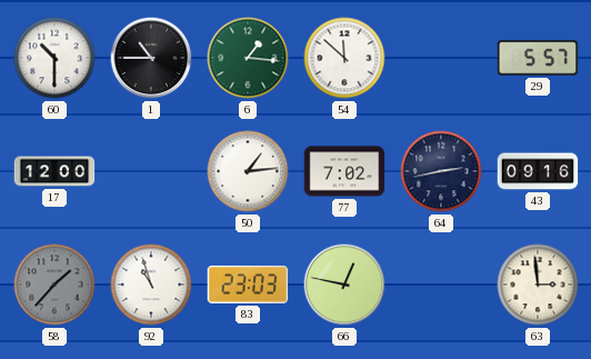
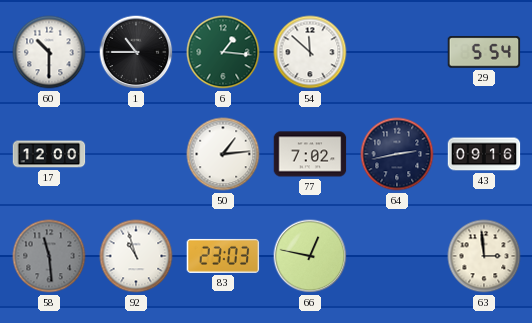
29: 5:57 -> 5:54
58: 1:37 -> 11:29
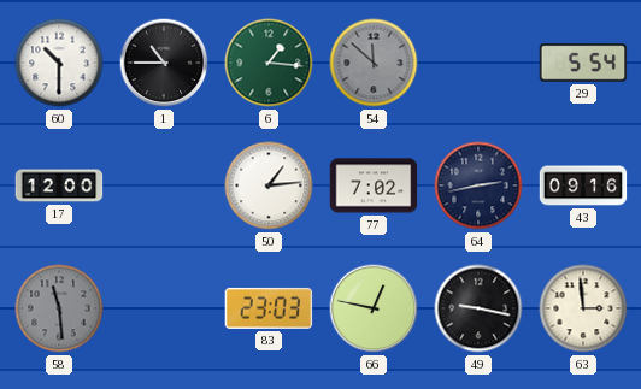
54 dial: white -> grey
92: 10:57 -> none
49: none -> 9:17
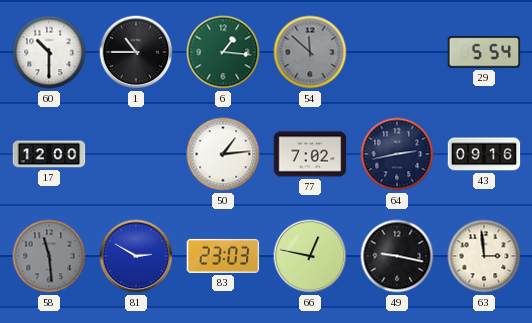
81: none -> 2:50
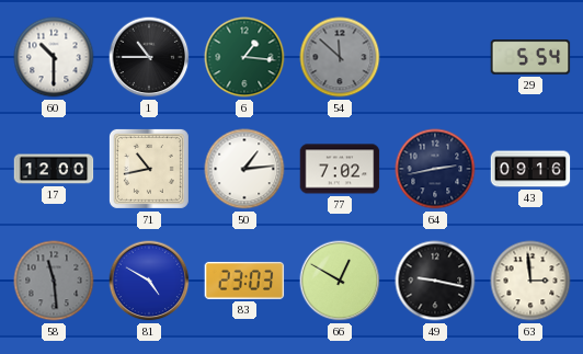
71: none -> 10:43
81: 2:50 -> 4:50
66: 12:47 -> 12:50
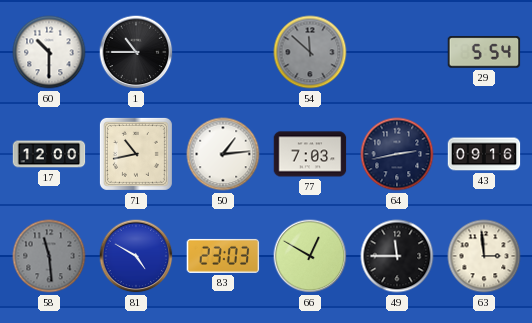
6: 1:16 -> none
77: 7:02 -> 7:03
49: 9:17 -> 11:45
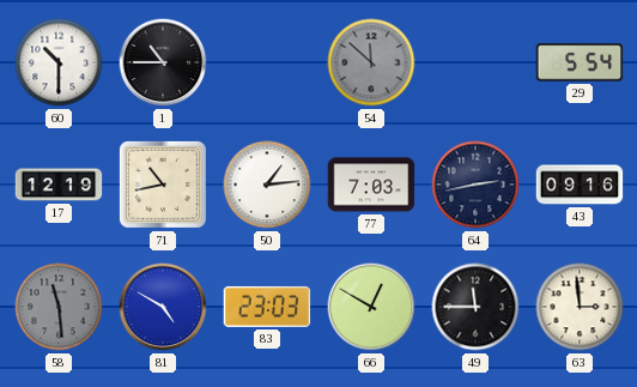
17: 12:00 -> 12:19
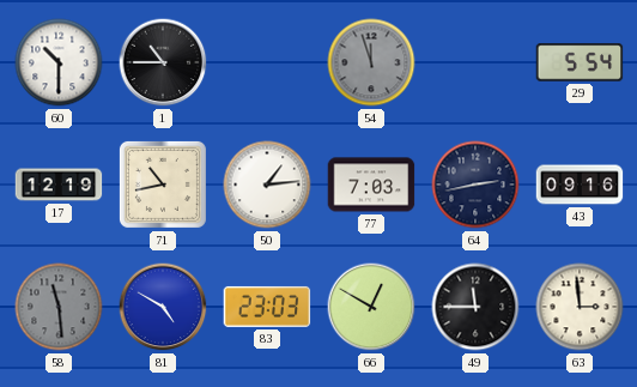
54: 11:52 -> 11:57
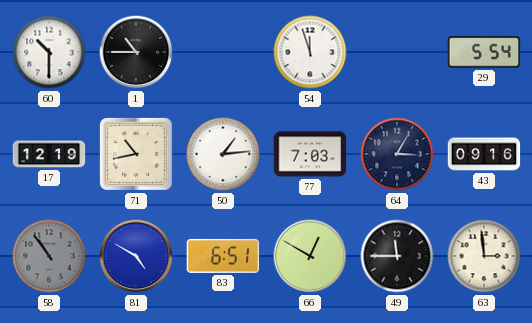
54 dial: grey -> white
64: 2:43 -> 3:05
58: 11:29 -> 10:54
83: 23:03 -> 6:51
